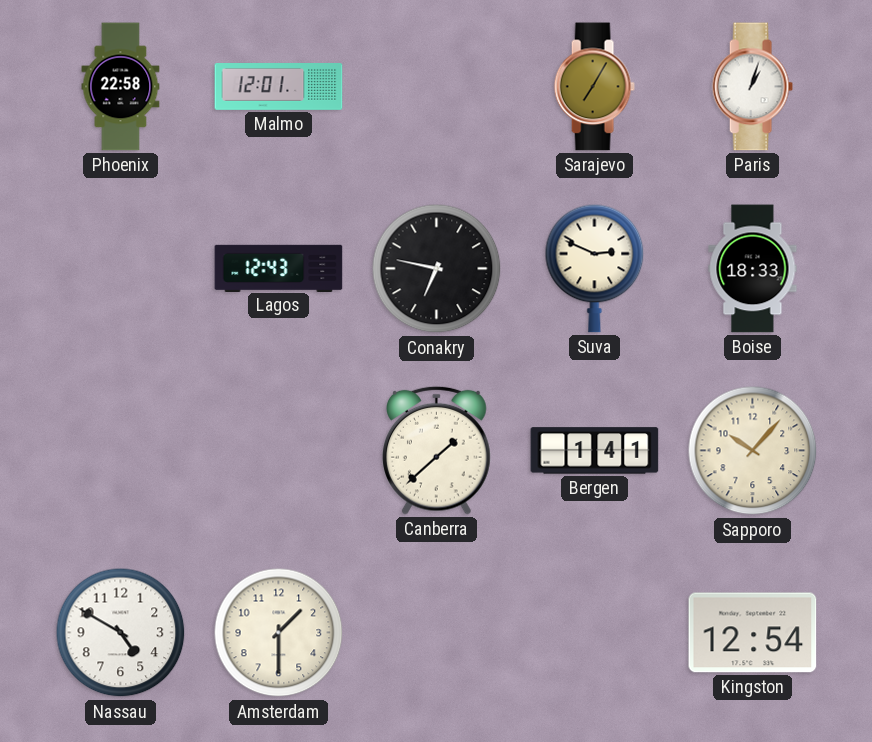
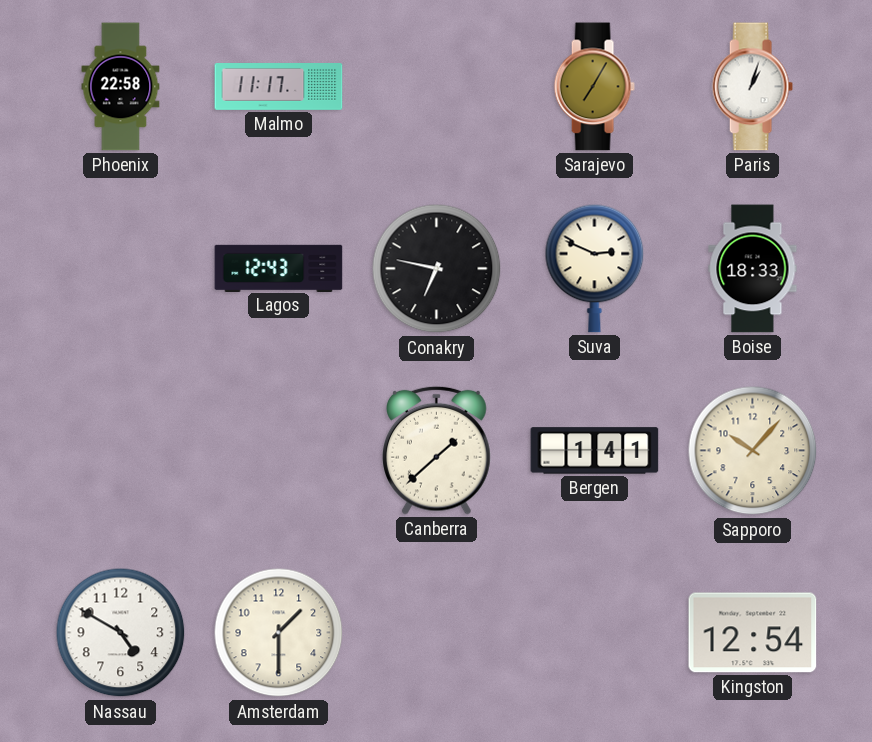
Malmo: 12:01 -> 11:17
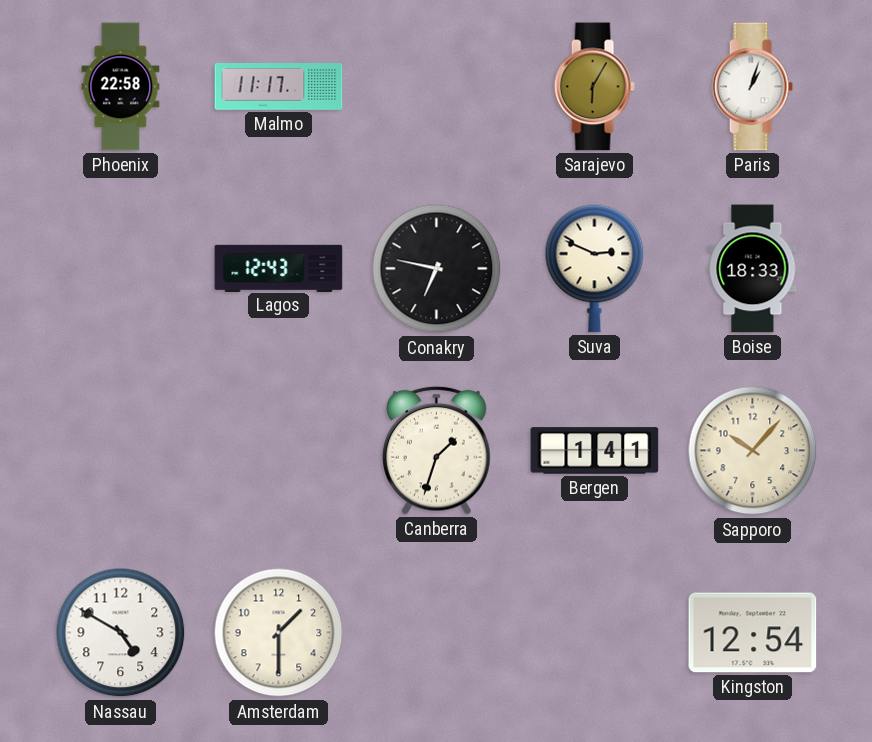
Sarajevo: 7:05 -> 6:05
Canberra: 1:38 -> 1:33
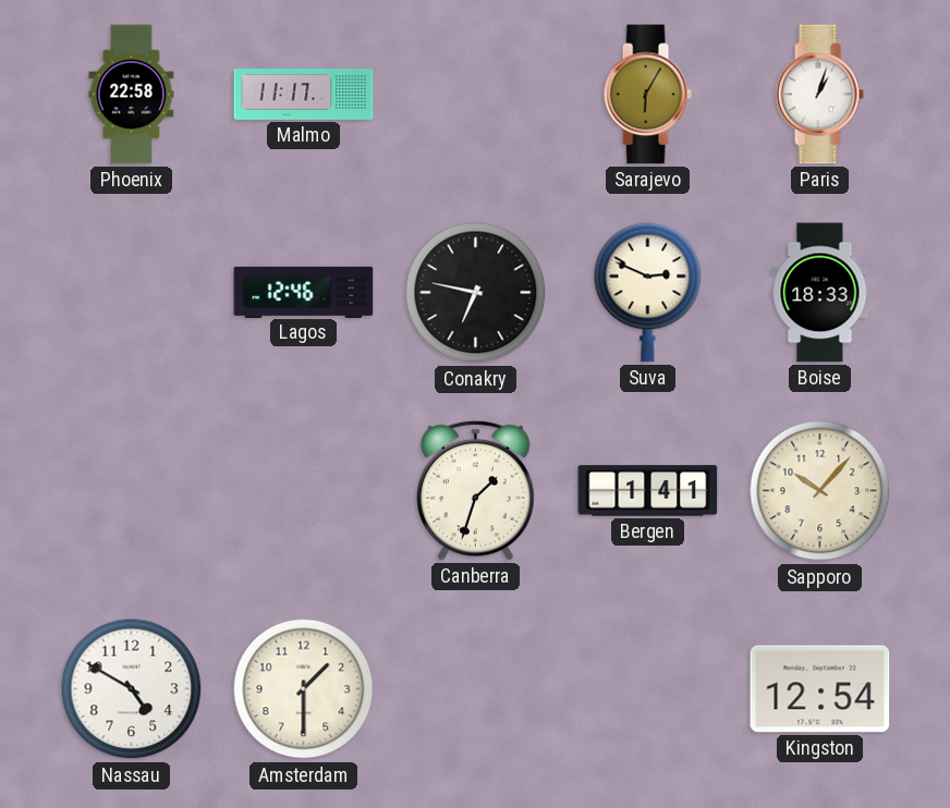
Lagos: 12:43 -> 12:46
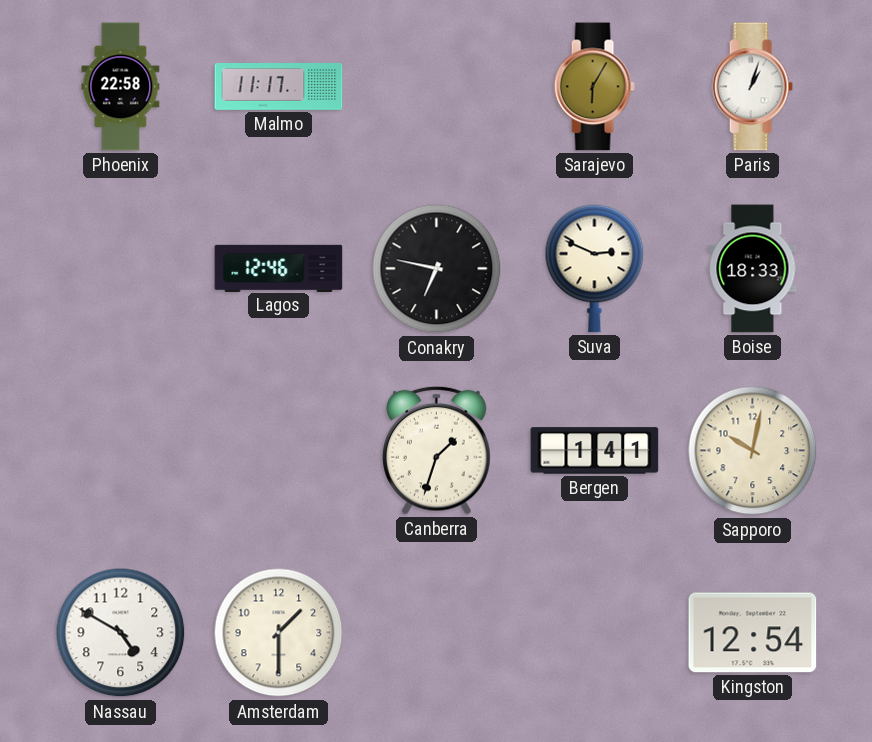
Sapporo: 10:07 -> 10:02
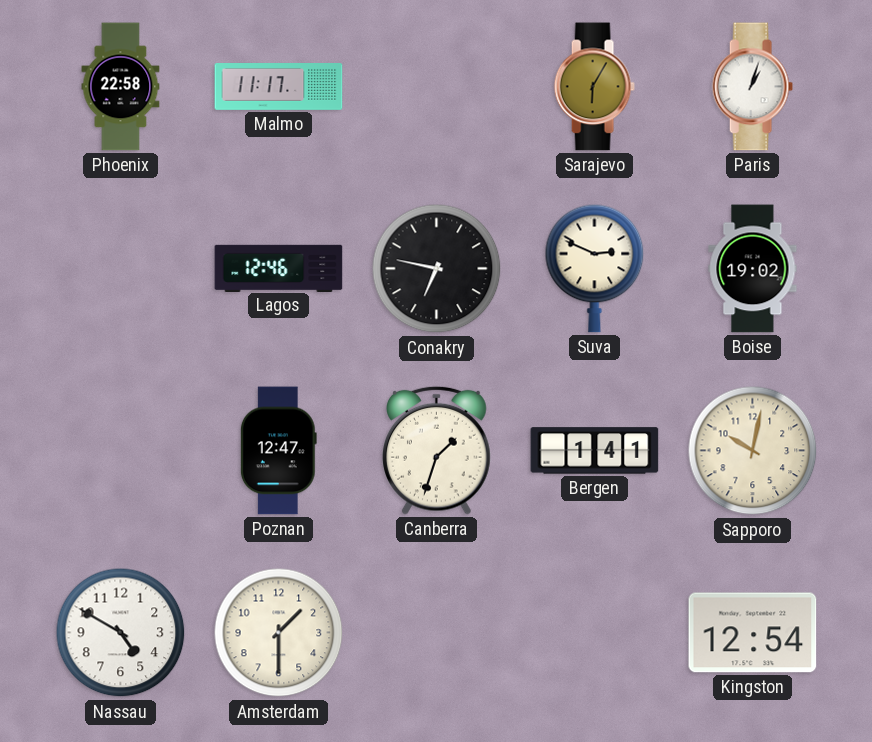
Boise: 18:33 -> 19:02
Poznan: none -> 12:47
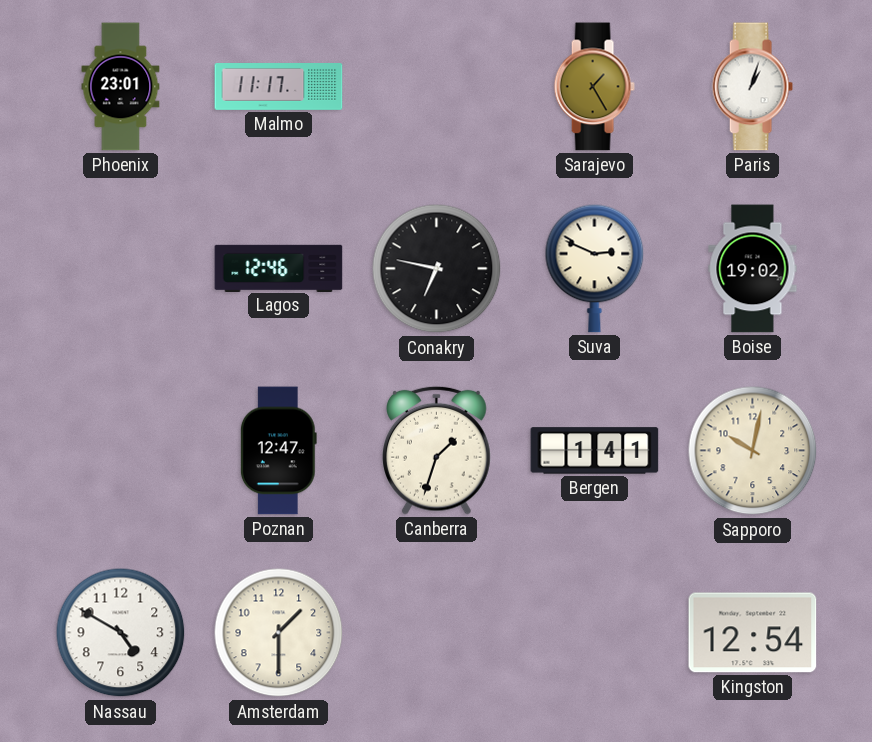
Phoenix: 22:58 -> 23:01
Sarajevo: 6:05 -> 1:25
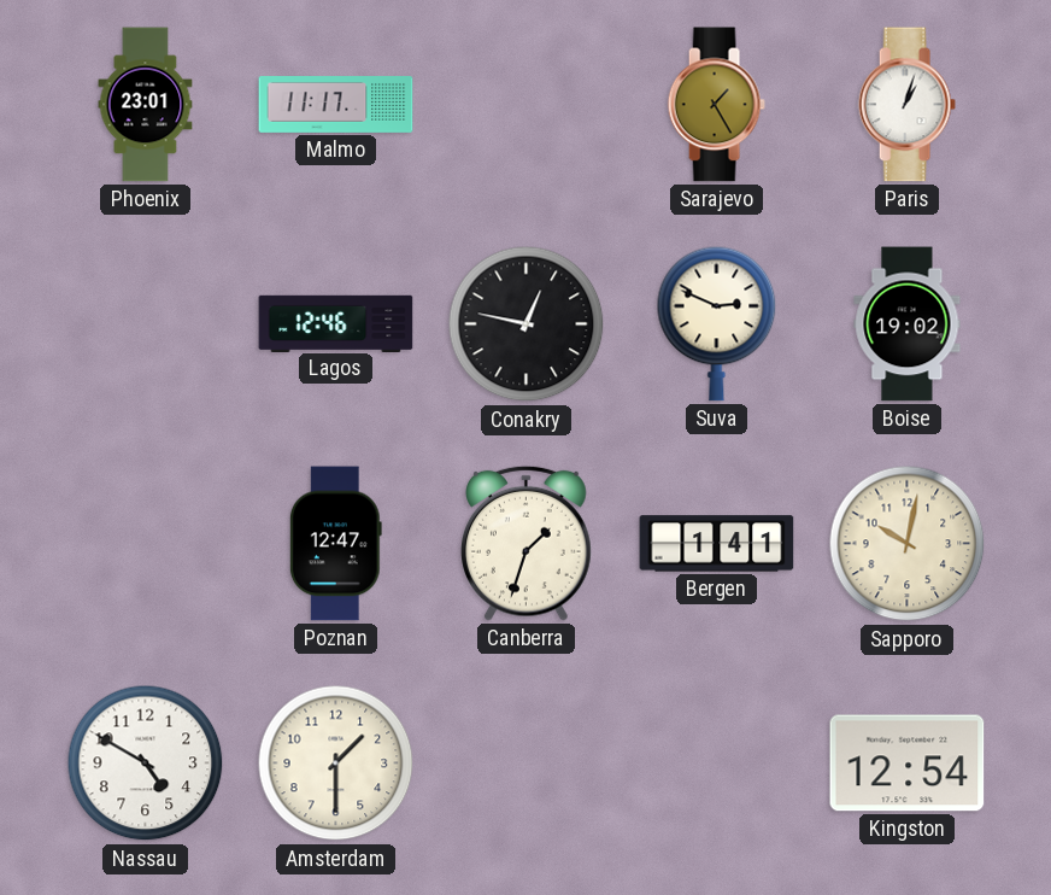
Conakry: 6:47 -> 12:47
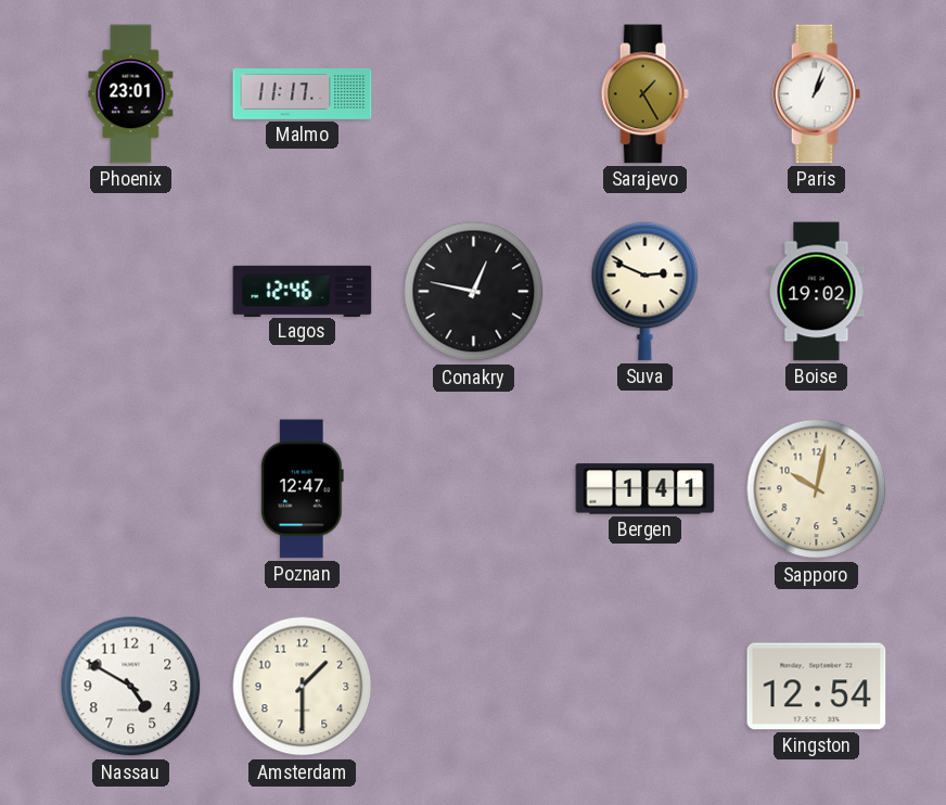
Canberra: 1:33 -> none
